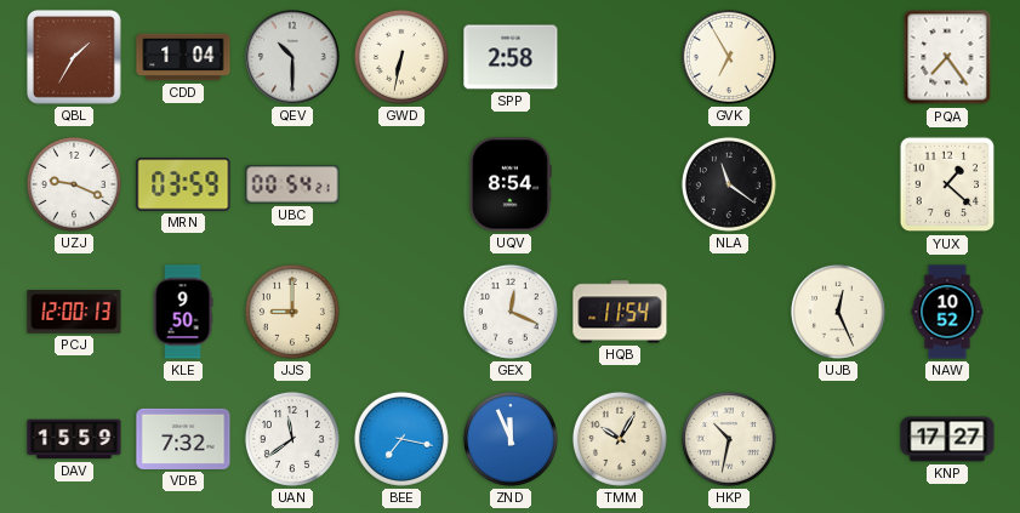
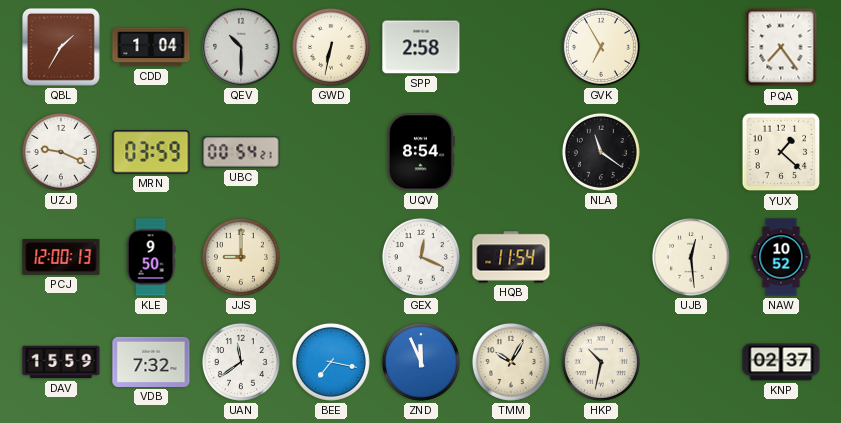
UJB: 12:26 -> 12:29
KNP: 17:27 -> 02:37
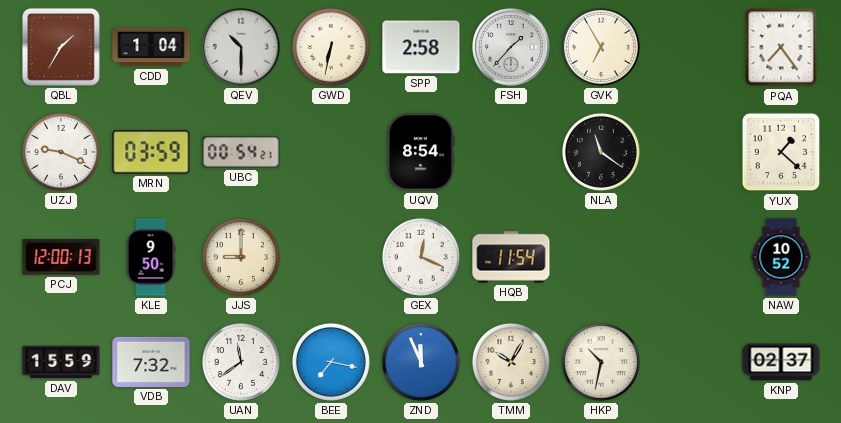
FSH: none -> 1:37
UJB: 12:29 -> none
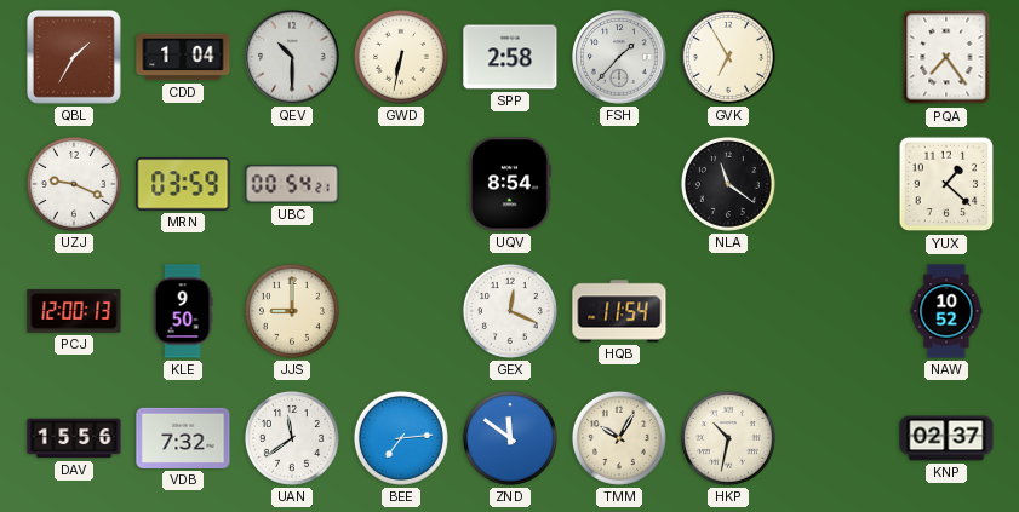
DAV: 15:59 -> 15:56
BEE: 7:17 -> 7:14
ZND: 11:56 -> 11:51
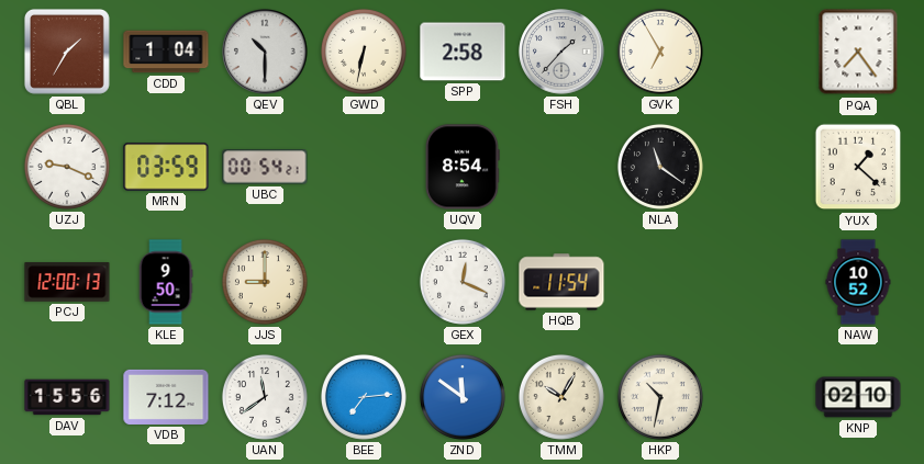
VDB: 7:32 -> 7:12
KNP: 02:37 -> 02:10
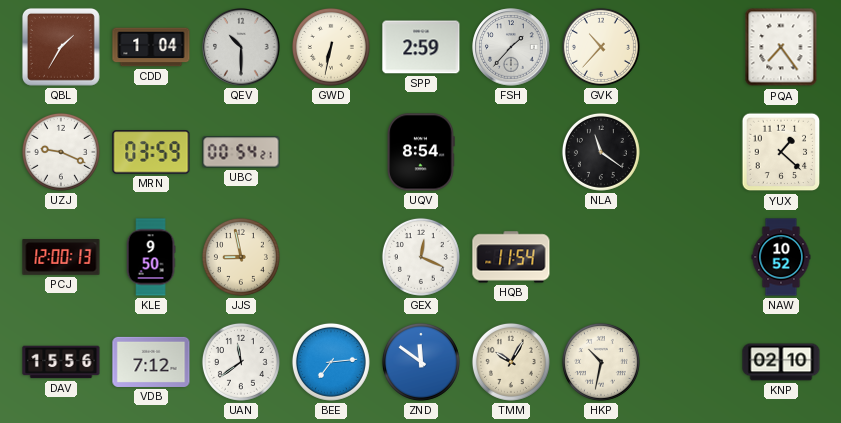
SPP: 2:58 -> 2:59
GVK: 6:55 -> 10:37
JJS: 9:00 -> 8:58
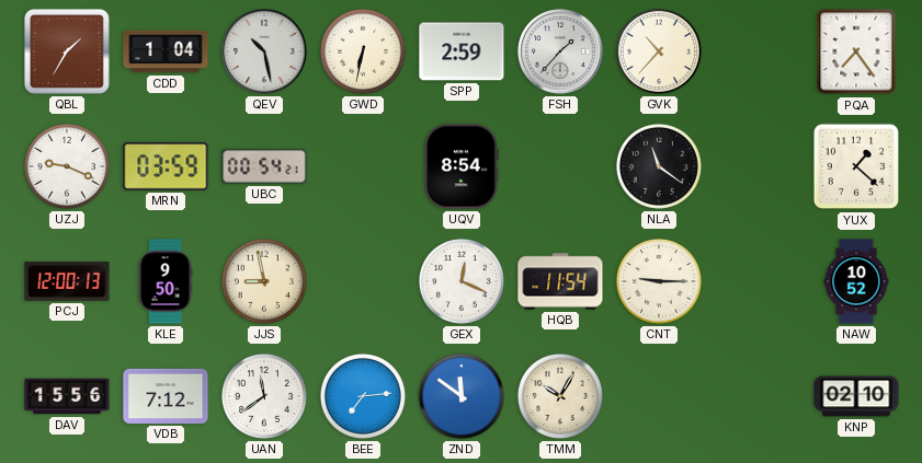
QEV: 10:30 -> 10:28
CNT: none -> 9:15
HKP: 10:32 -> none
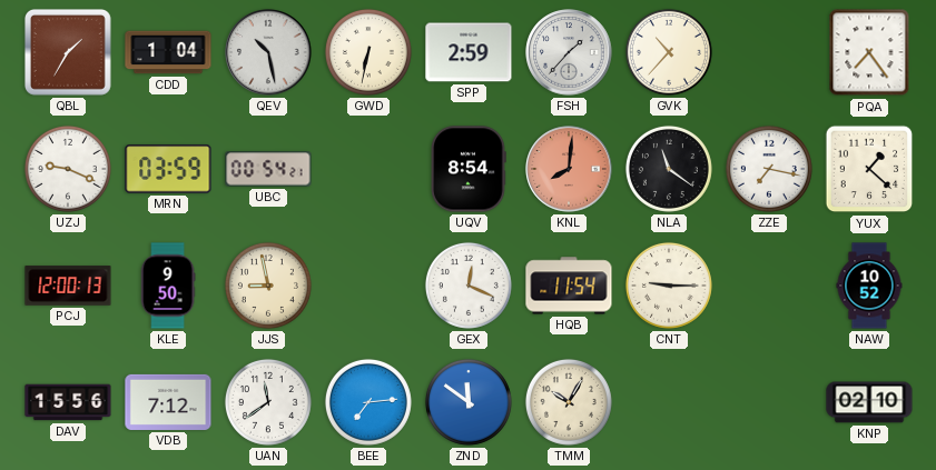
KNL: none -> 8:01
ZZE: none -> 7:17
